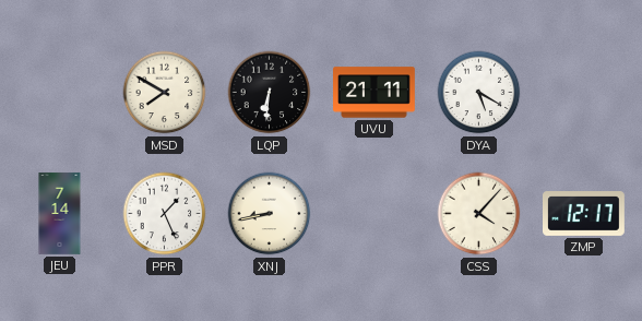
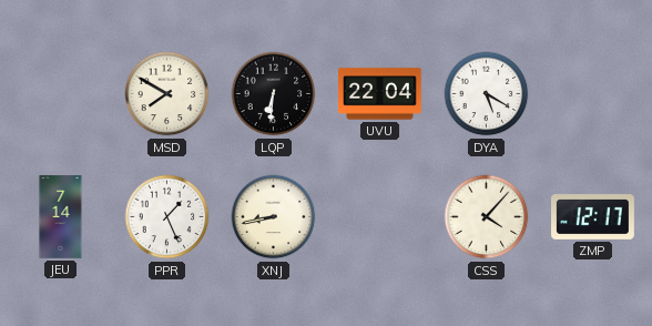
UVU: 21:11 -> 22:04
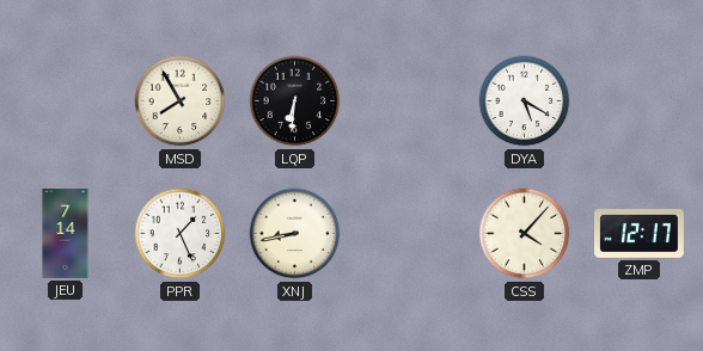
MSD: 7:50 -> 7:55
UVU: 22:04 -> none
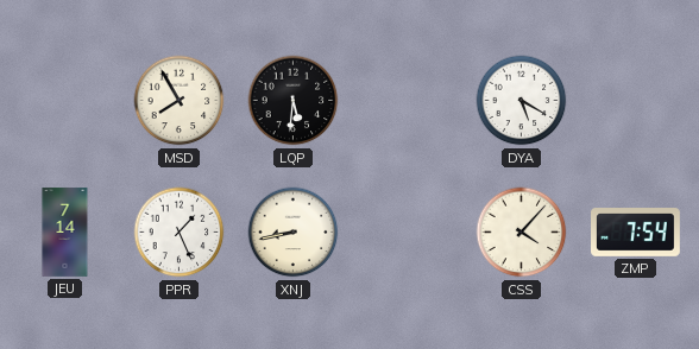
LQP: 6:31 -> 5:31
ZMP: 12:17 -> 7:54
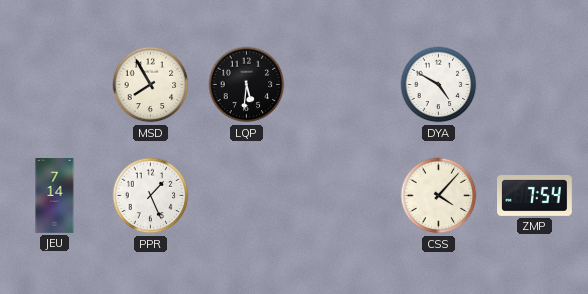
DYA: 5:20 -> 4:50
XNJ: 8:43 -> none
